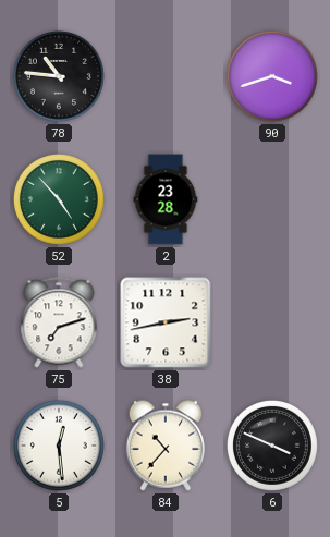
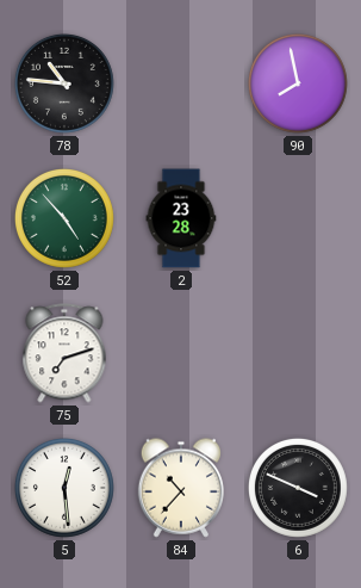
90: 3:42 -> 7:58
38: 2:43 -> none
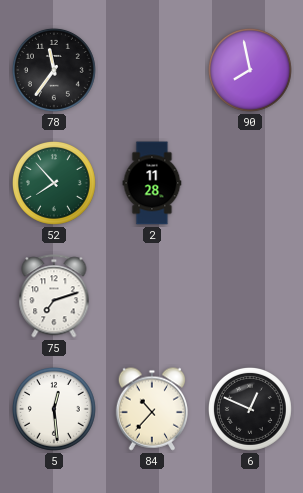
78: 10:46 -> 11:36
52: 4:53 -> 7:53
2: 23:28 -> 11:28
6: 3:49 -> 12:49
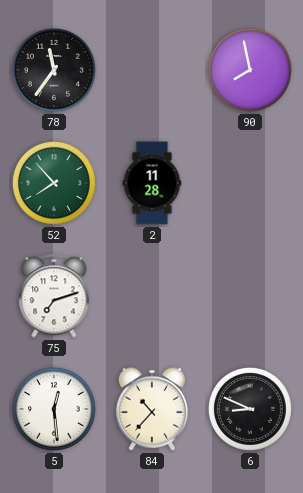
6: 12:49 -> 8:49
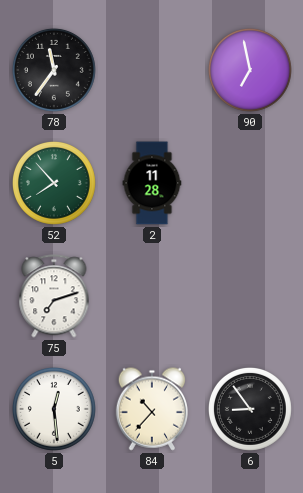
90: 7:58 -> 6:58
6: 8:49 -> 8:54
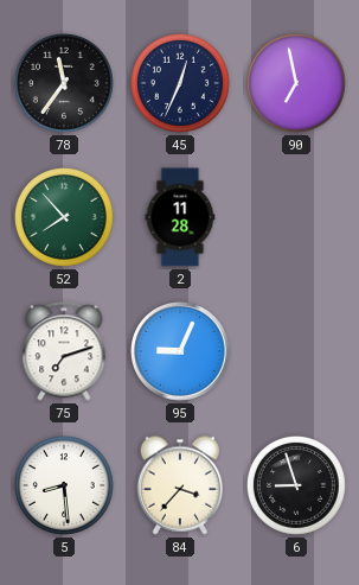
45: none -> 12:34
95: none -> 9:04
5: 12:29 -> 8:29
84: 10:37 -> 3:37
6: 8:54 -> 8:57
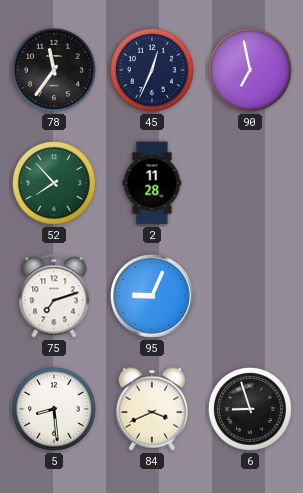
84: 3:37 -> 3:41
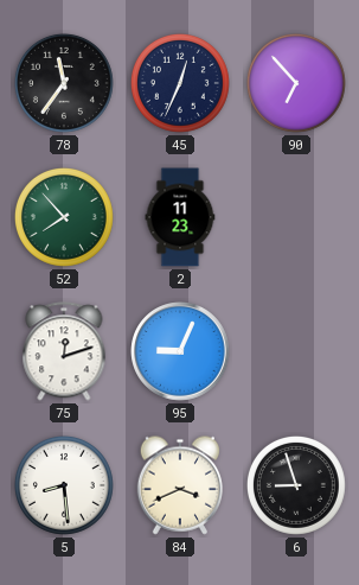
90: 6:58 -> 6:53
2: 11:28 -> 11:23
75: 7:12 -> 12:12
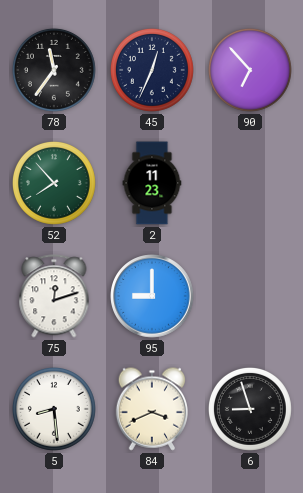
95: 9:04 -> 9:00
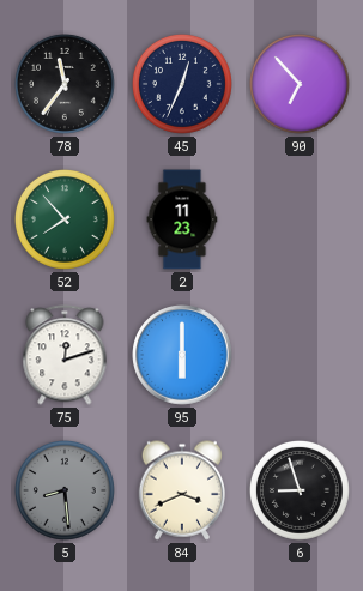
95: 9:00 -> 6:00
5 dial: white -> grey
